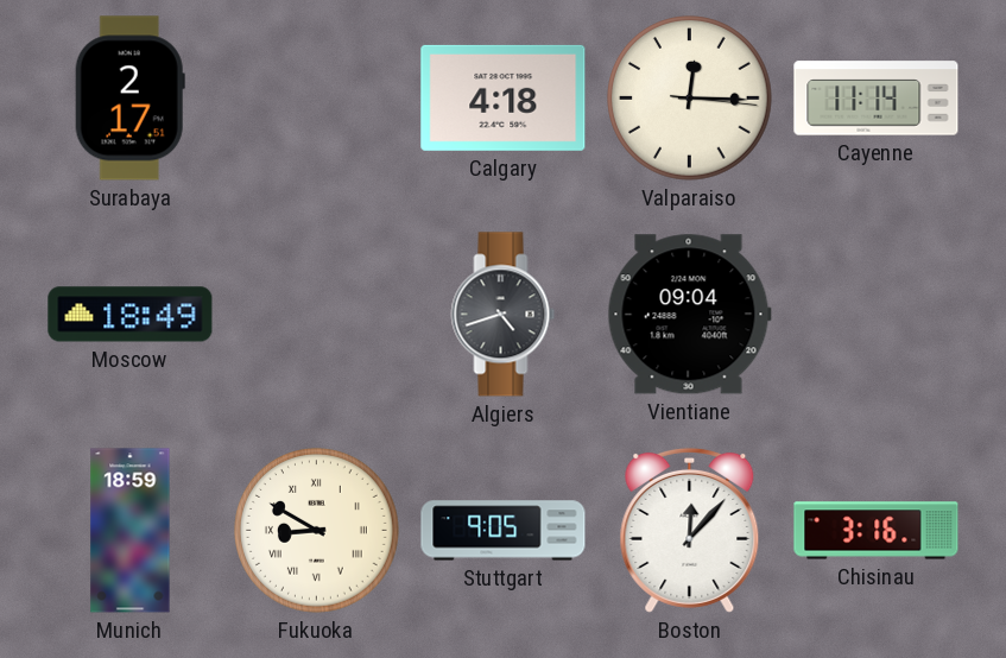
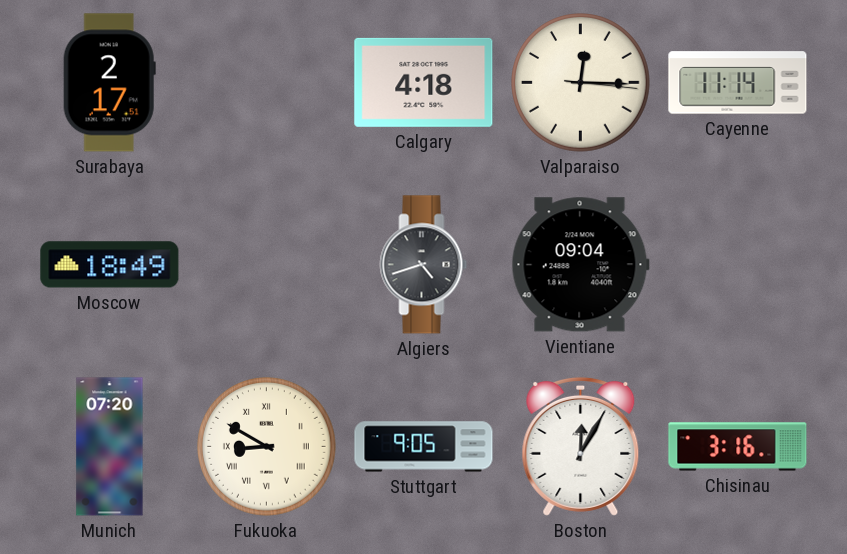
Munich: 18:59 -> 07:20
Boston: 12:07 -> 12:05
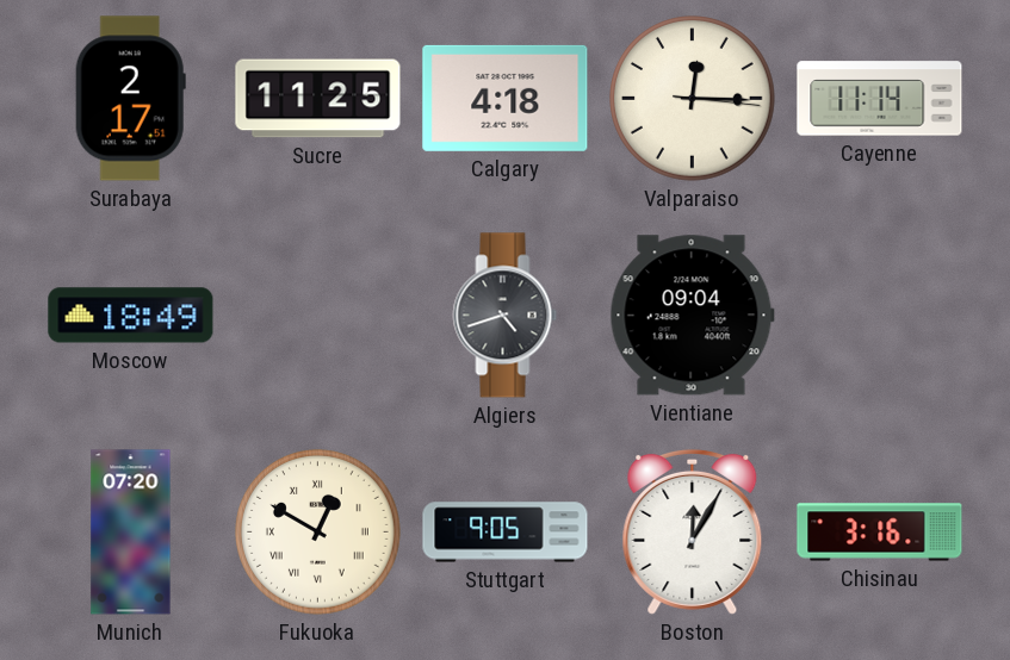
Sucre: none -> 11:25
Fukuoka: 8:50 -> 12:50
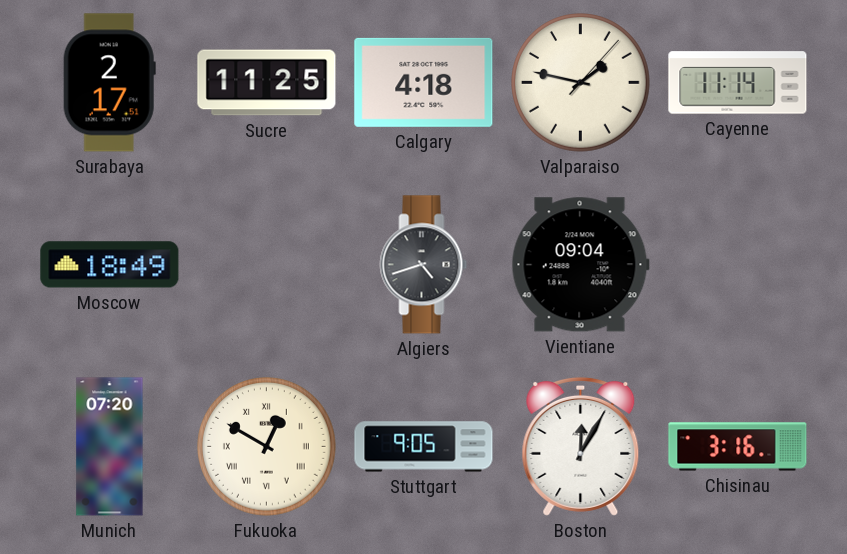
Valparaiso: 12:15 -> 1:47
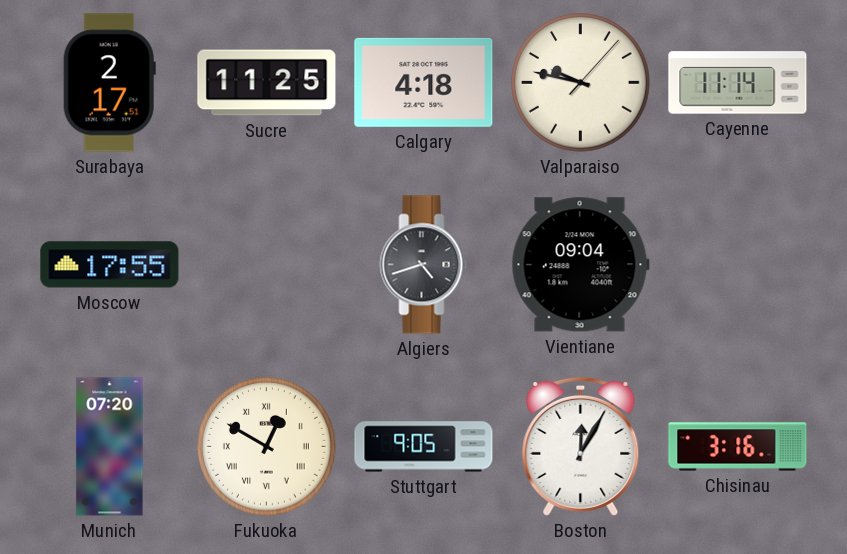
Valparaiso: 1:47 -> 9:47
Moscow: 18:49 -> 17:55
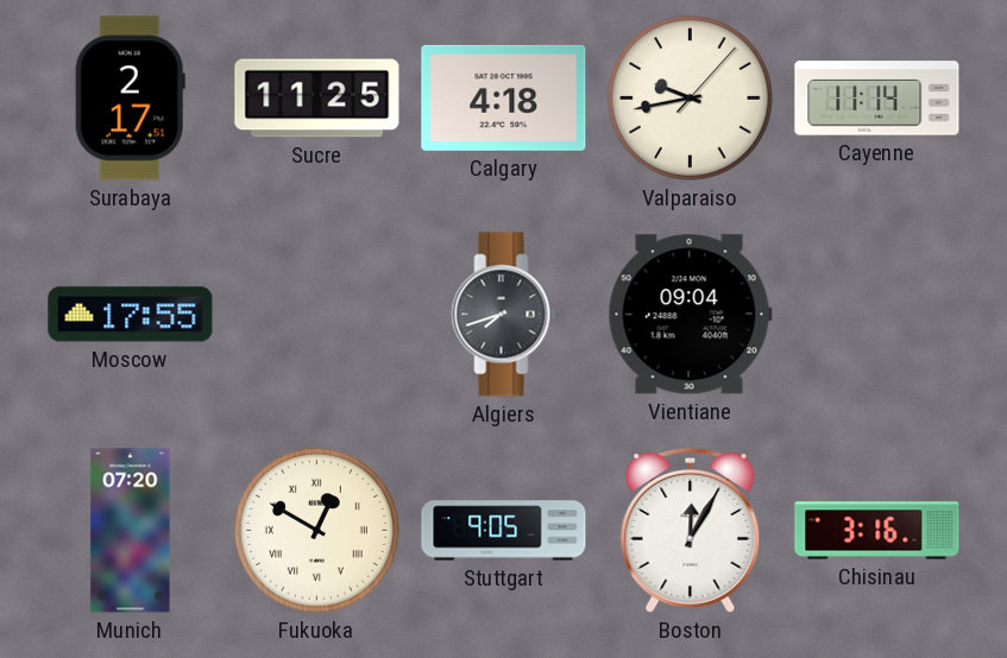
Valparaiso: 9:47 -> 9:43
Algiers: 4:42 -> 7:42
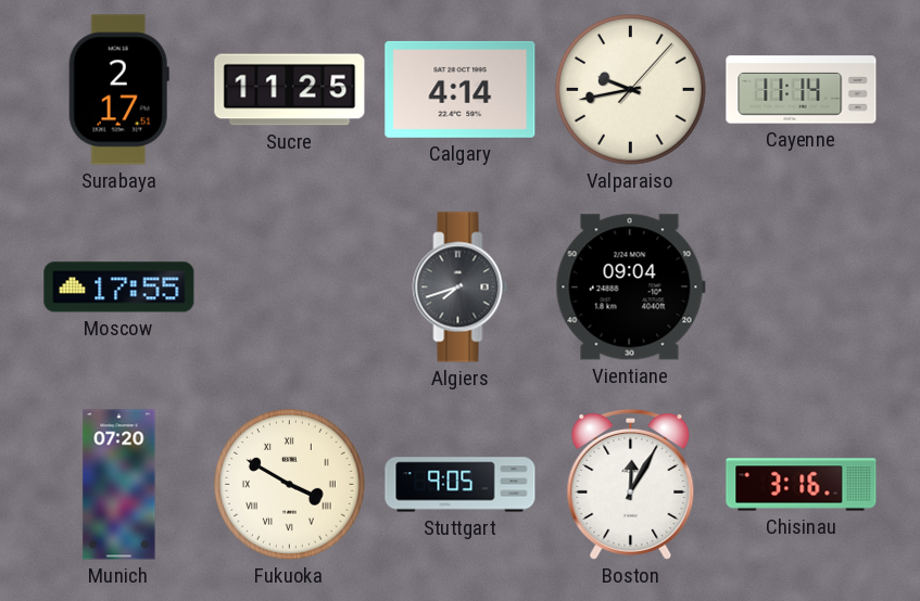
Calgary: 4:18 -> 4:14
Fukuoka: 12:50 -> 3:50
